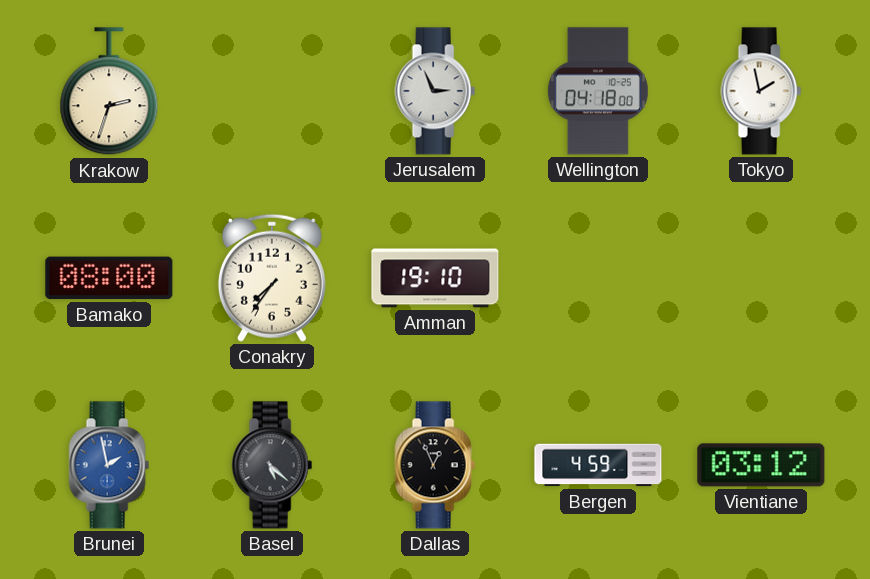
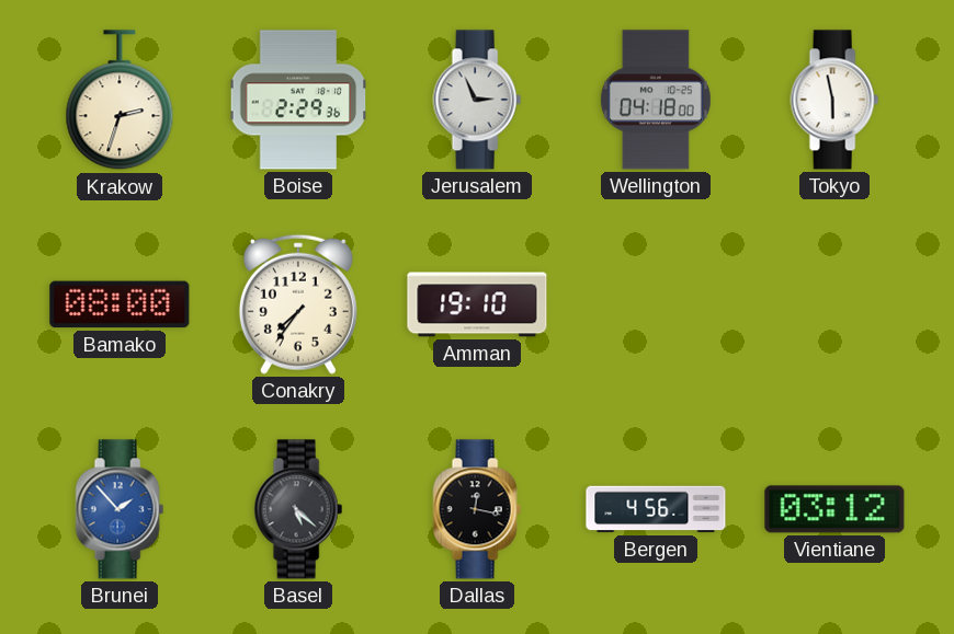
Boise: none -> 2:29
Tokyo: 1:58 -> 5:58
Brunei: 1:58 -> 1:53
Dallas: 12:56 -> 12:17
Bergen: 4:59 -> 4:56
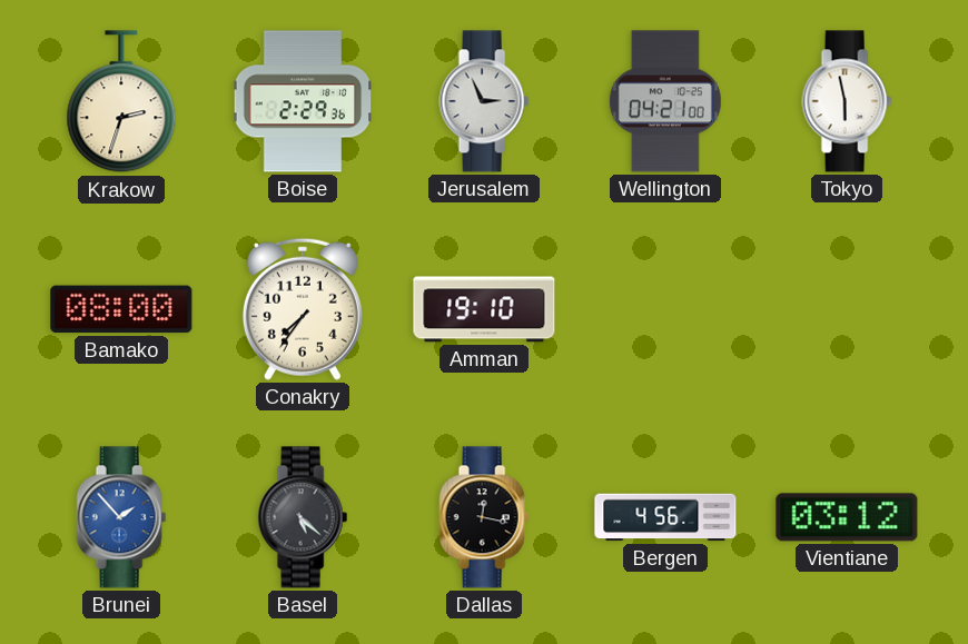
Wellington: 04:18 -> 04:21
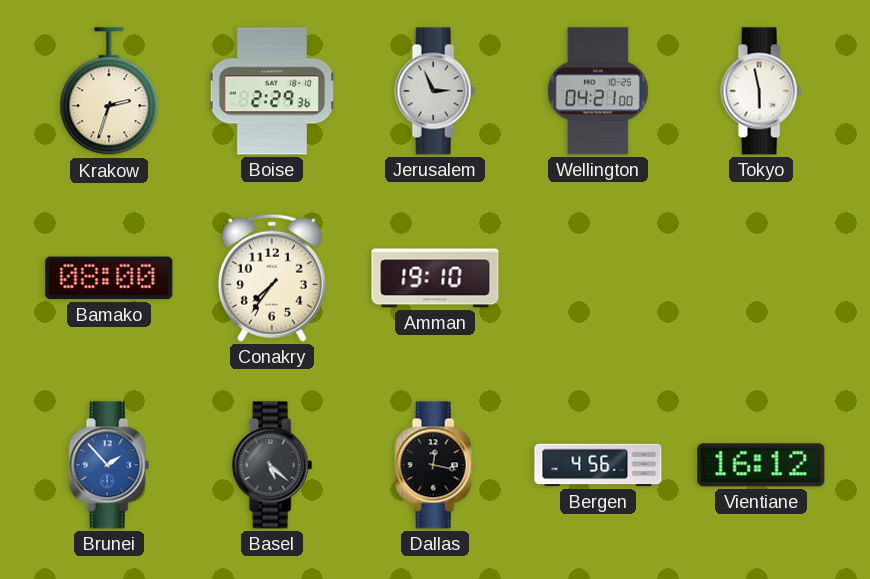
Vientiane: 03:12 -> 16:12
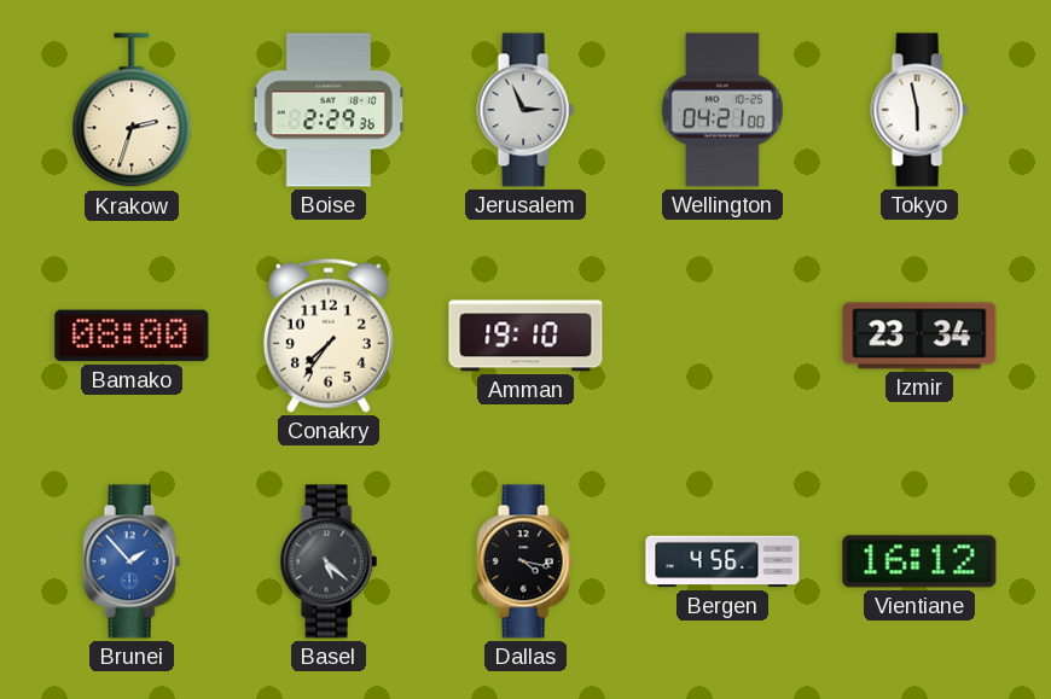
Izmir: none -> 23:34
Dallas: 12:17 -> 4:17
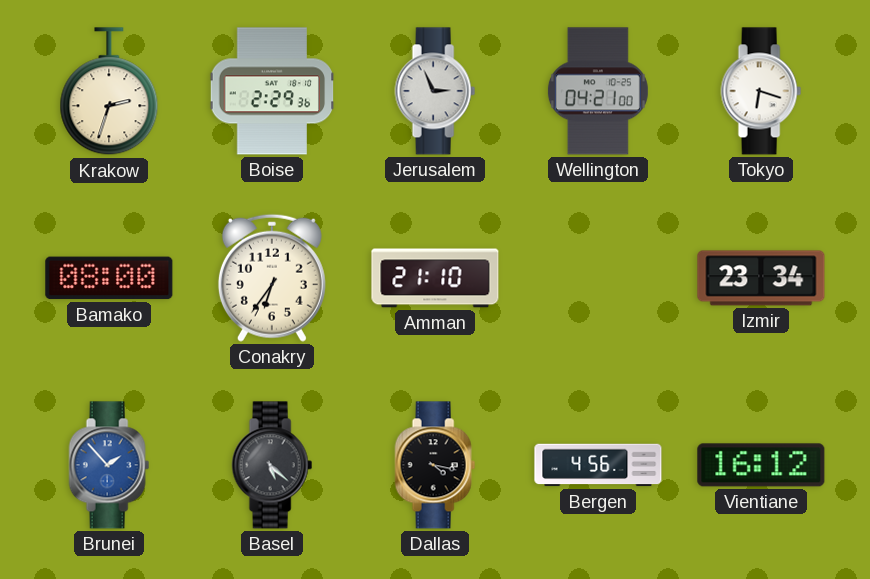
Tokyo: 5:58 -> 6:18
Conakry: 7:36 -> 6:36
Amman: 19:10 -> 21:10
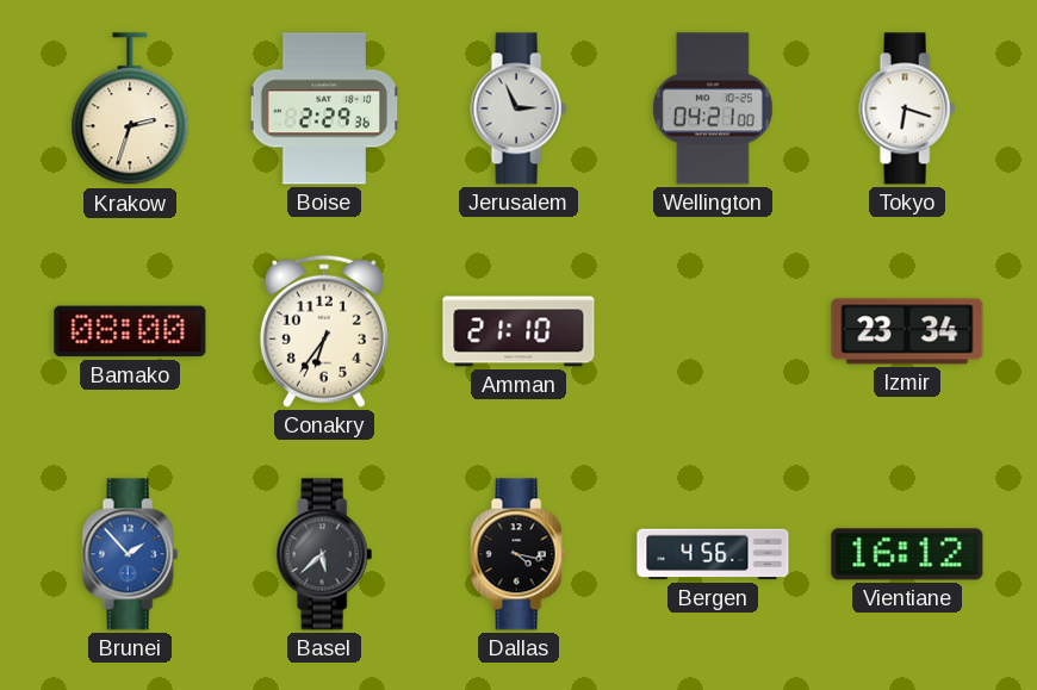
Basel: 5:22 -> 5:38
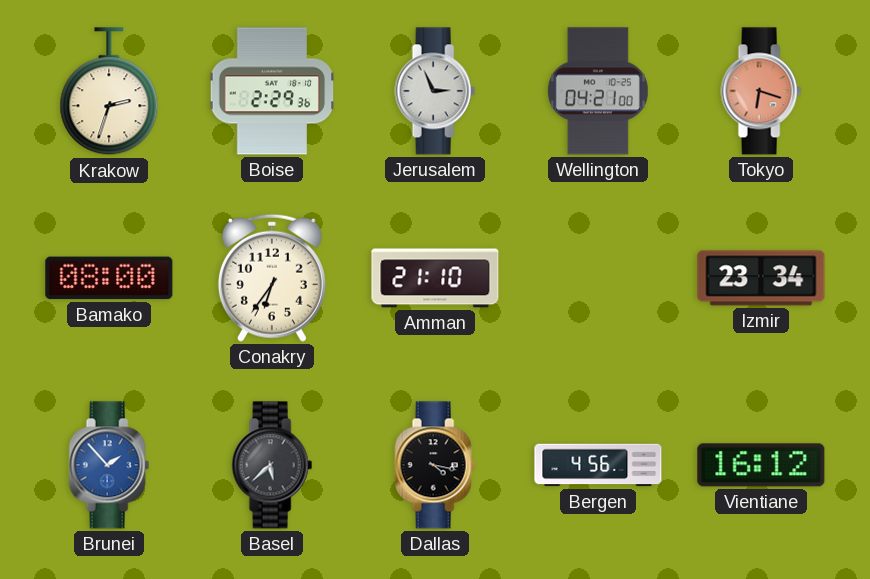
Tokyo dial: white -> salmon
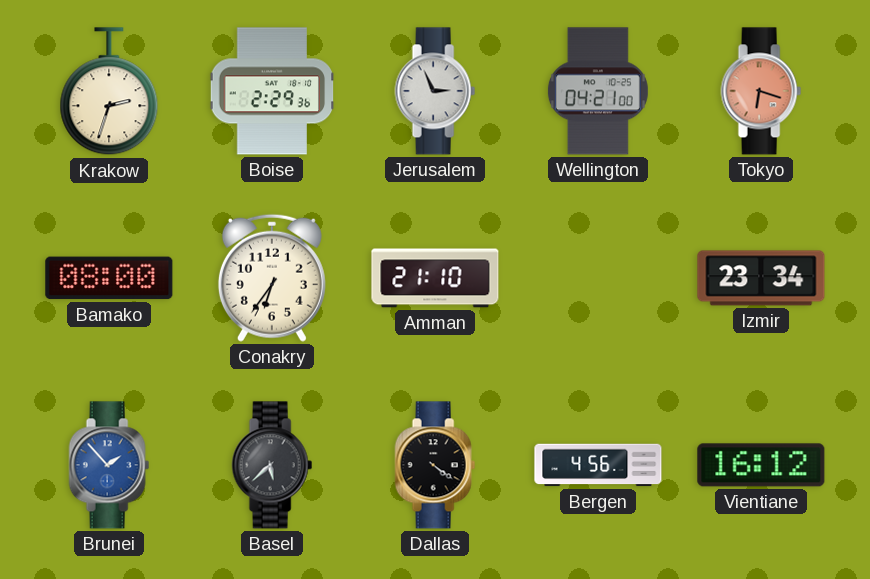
Dallas: 4:17 -> 4:21
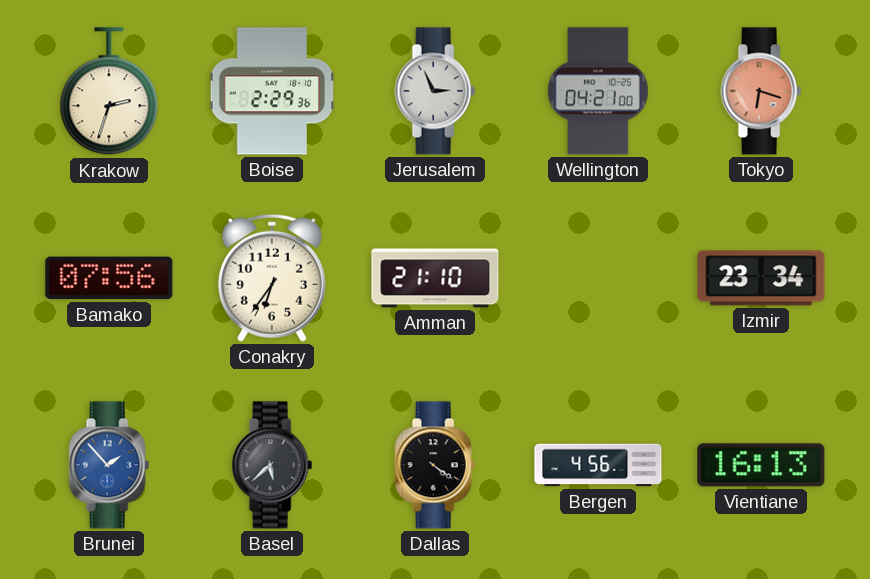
Bamako: 08:00 -> 07:56
Vientiane: 16:12 -> 16:13
